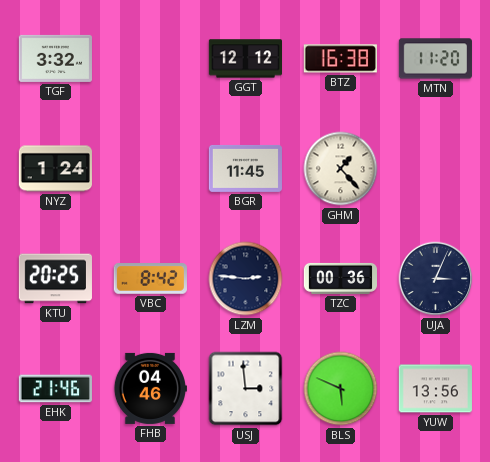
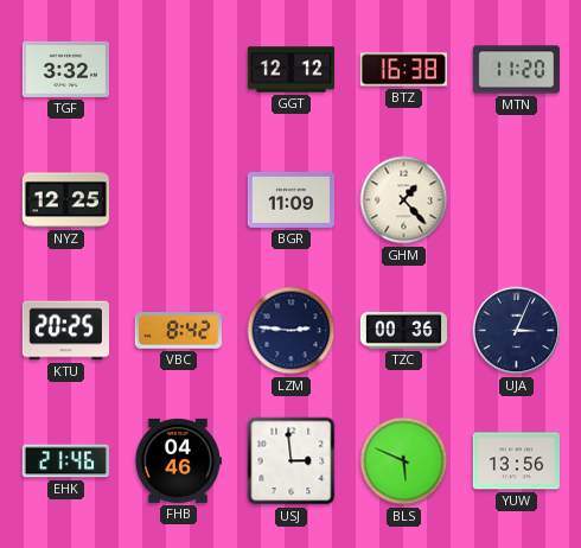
NYZ: 1:24 -> 12:25
BGR: 11:45 -> 11:09
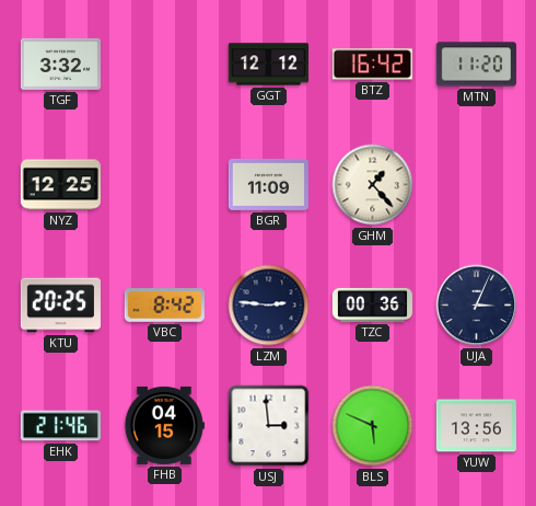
BTZ: 16:38 -> 16:42
FHB: 04:46 -> 04:15
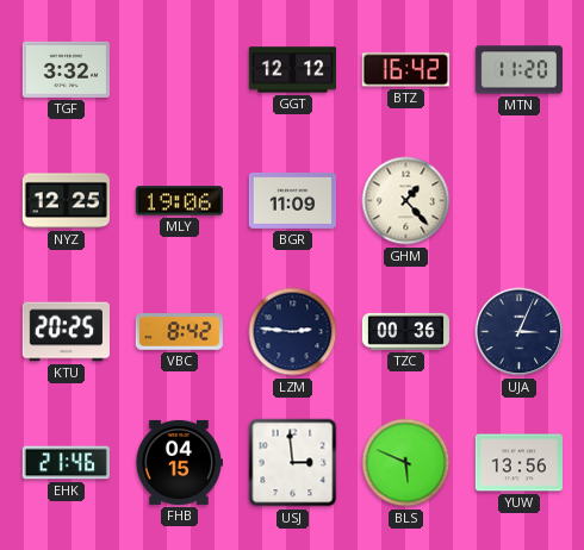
MLY: none -> 19:06
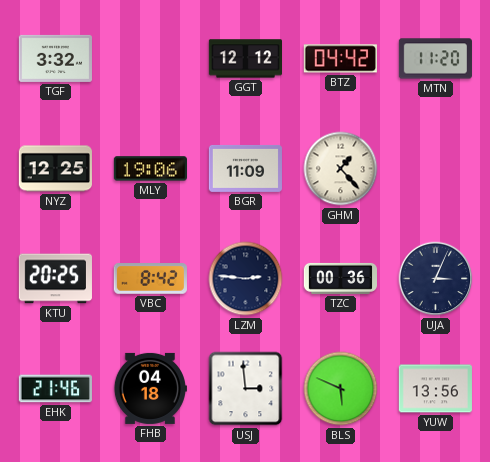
BTZ: 16:42 -> 04:42
FHB: 04:15 -> 04:18
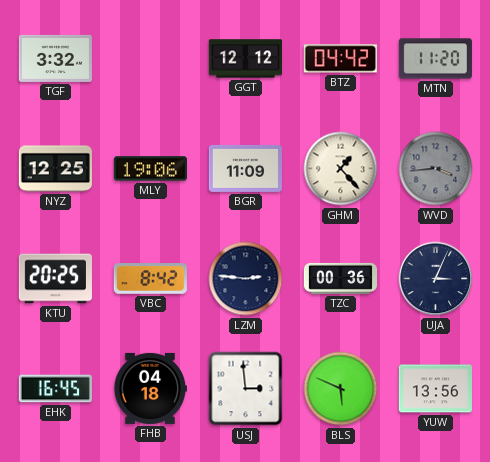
WVD: none -> 3:44
EHK: 21:46 -> 16:45
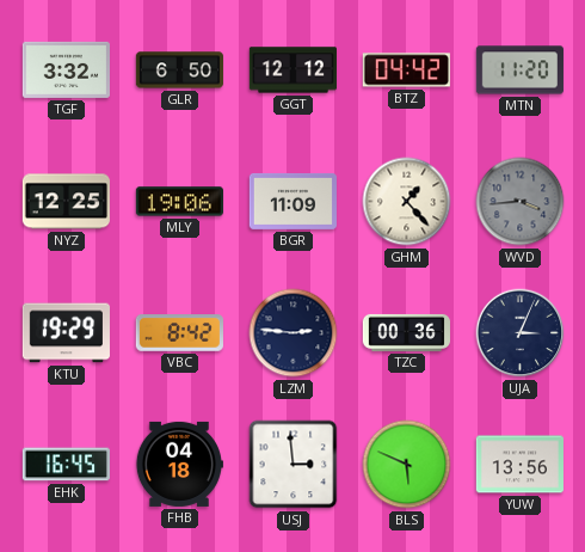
GLR: none -> 6:50
KTU: 20:25 -> 19:29
